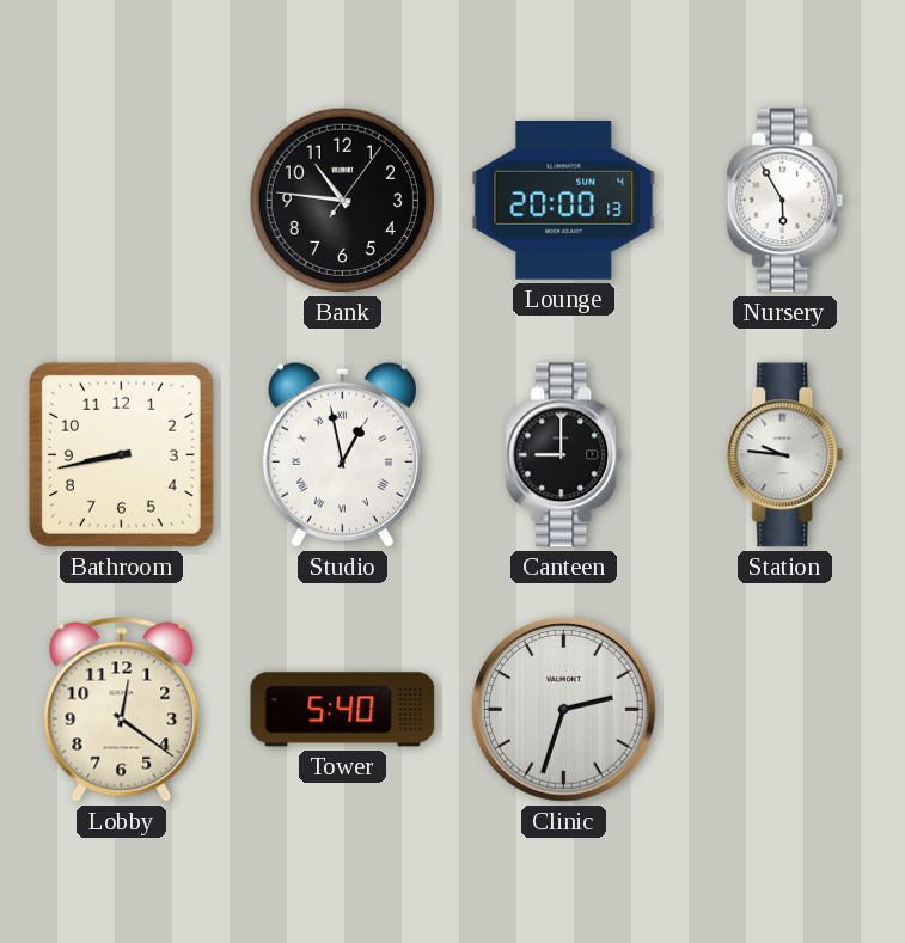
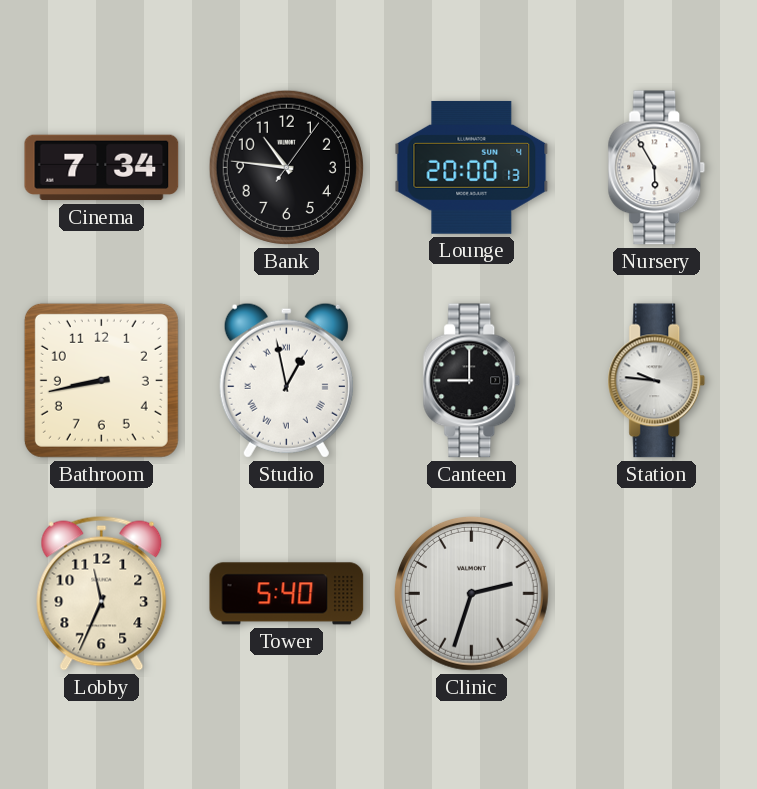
Cinema: none -> 7:34
Lobby: 12:21 -> 11:34
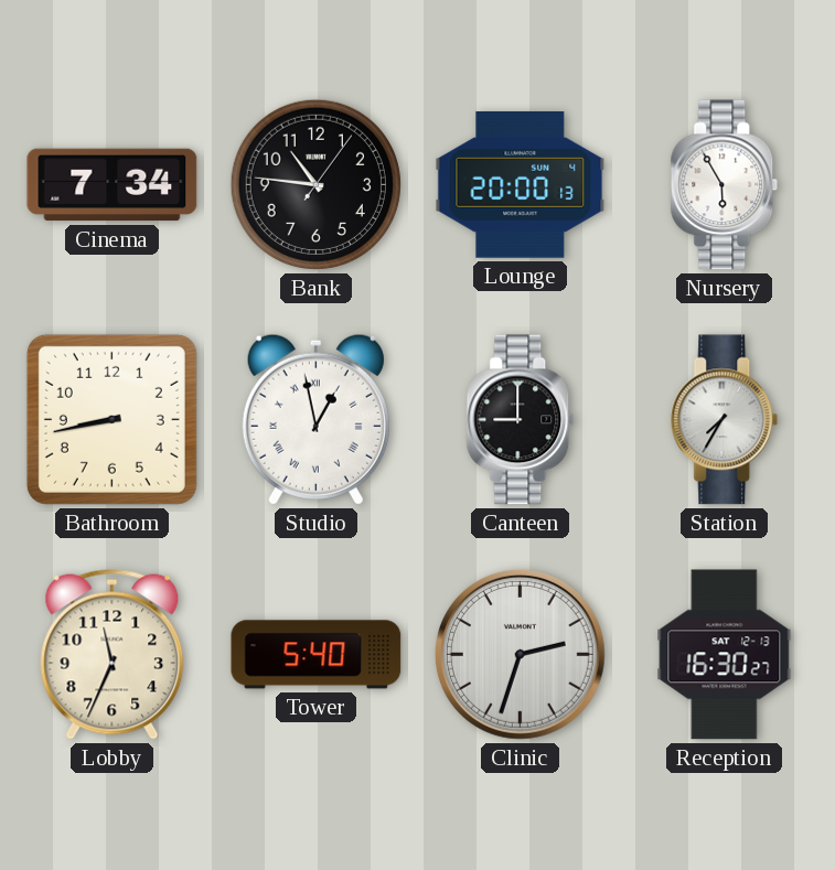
Station: 9:46 -> 7:35
Reception: none -> 16:30
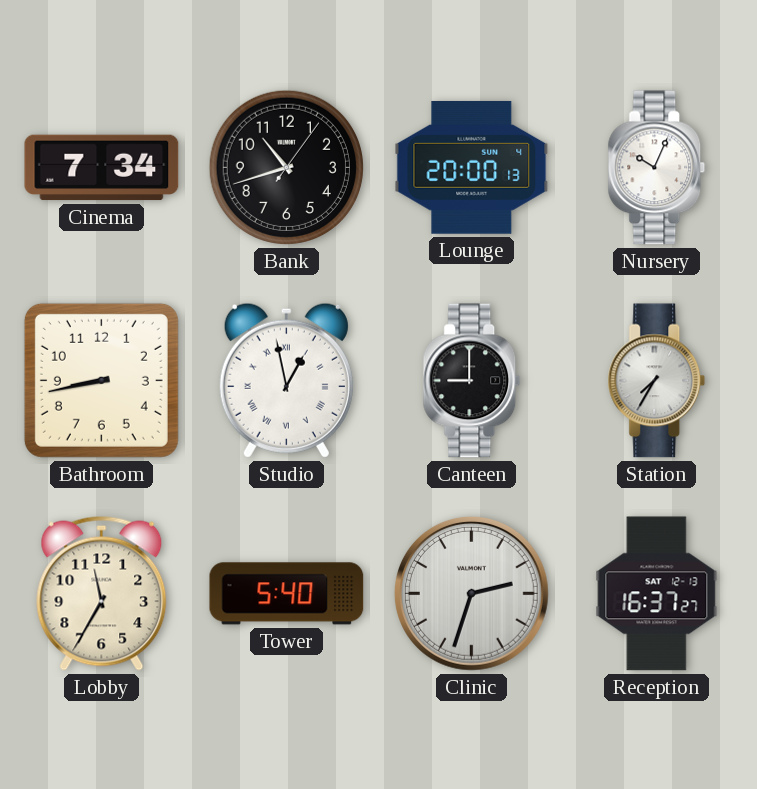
Bank: 10:46 -> 10:42
Nursery: 5:55 -> 10:04
Lobby: 11:34 -> 11:35
Reception: 16:30 -> 16:37
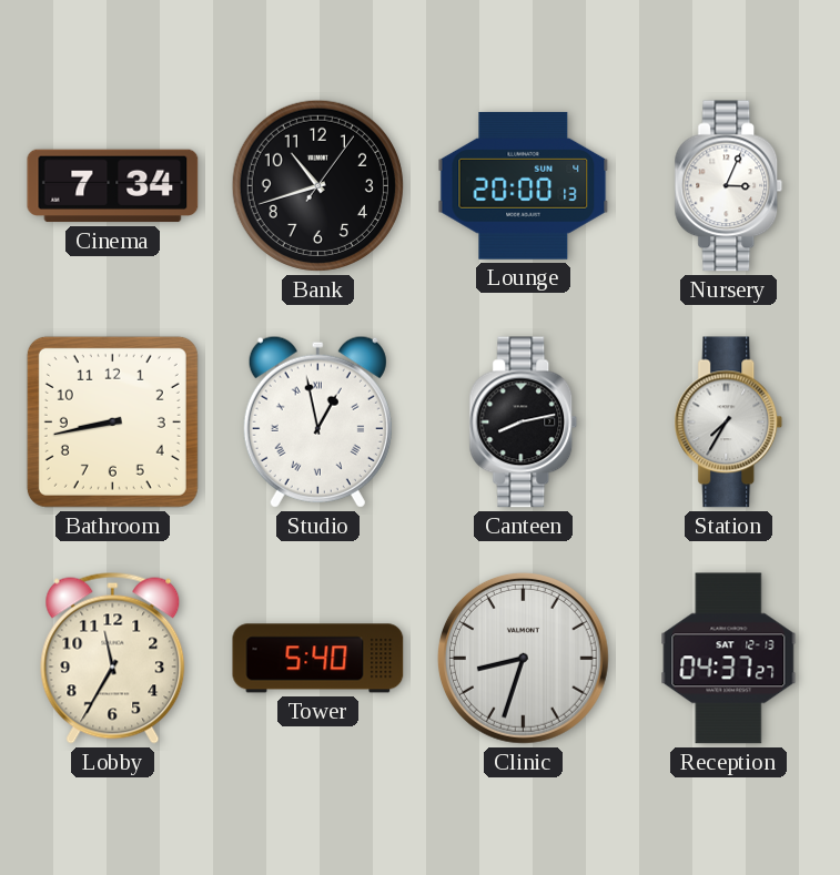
Nursery: 10:04 -> 3:04
Canteen: 9:00 -> 8:13
Clinic: 2:33 -> 8:33
Reception: 16:37 -> 04:37
